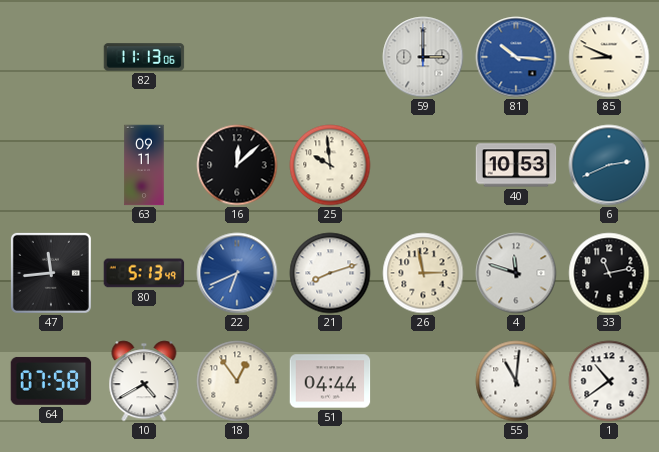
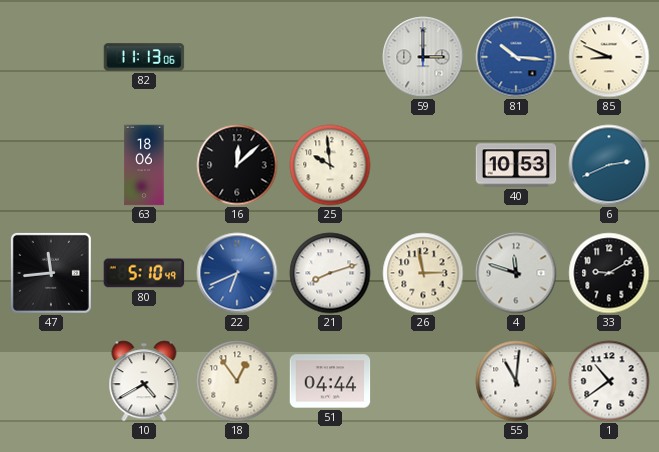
63: 09:11 -> 18:06
80: 5:13 -> 5:10
33: 11:13 -> 9:10
64: 07:58 -> none
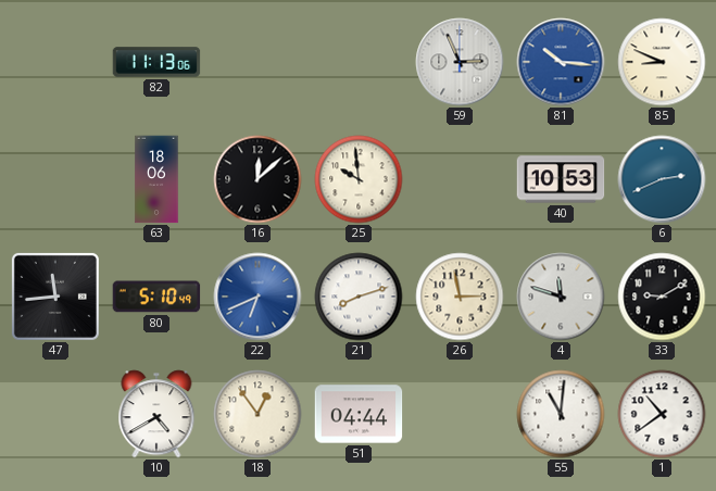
59: 3:00 -> 2:56
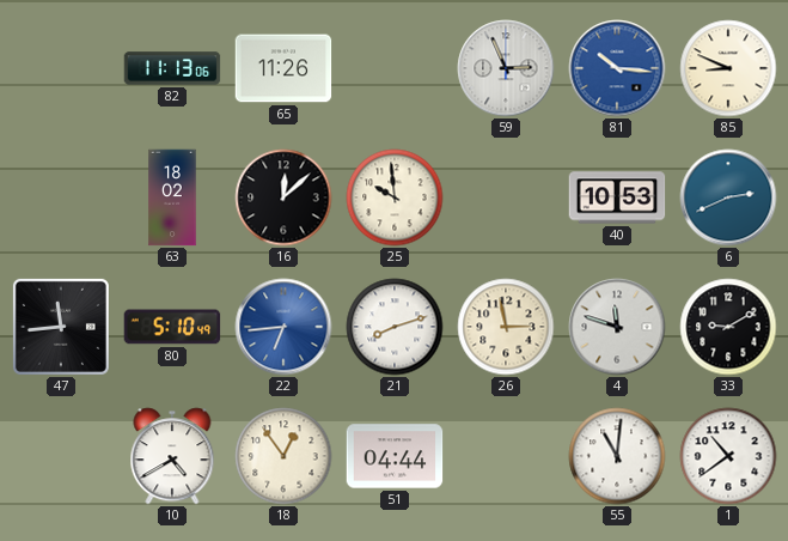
65: none -> 11:26
63: 18:06 -> 18:02
22: 6:41 -> 6:44
